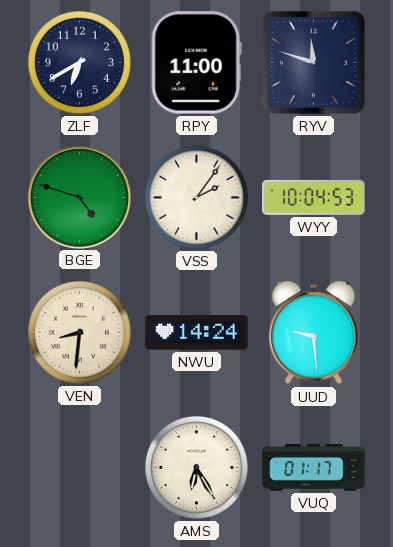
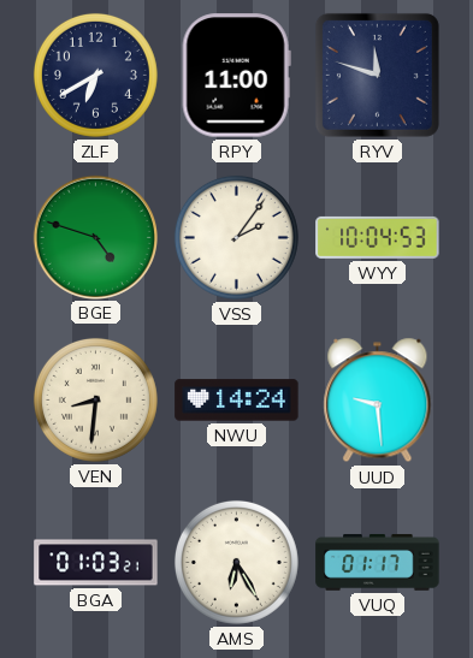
BGA: none -> 01:03
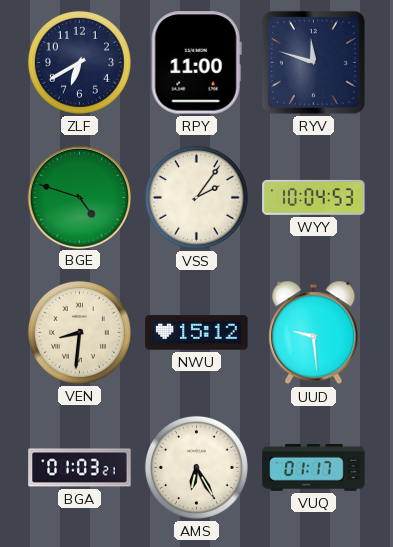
NWU: 14:24 -> 15:12
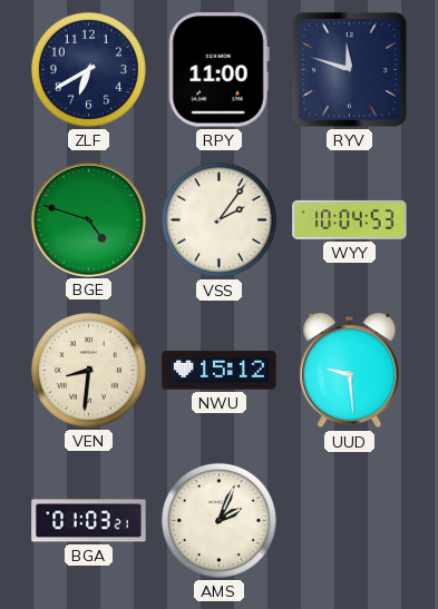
AMS: 6:25 -> 2:04
VUQ: 01:17 -> none
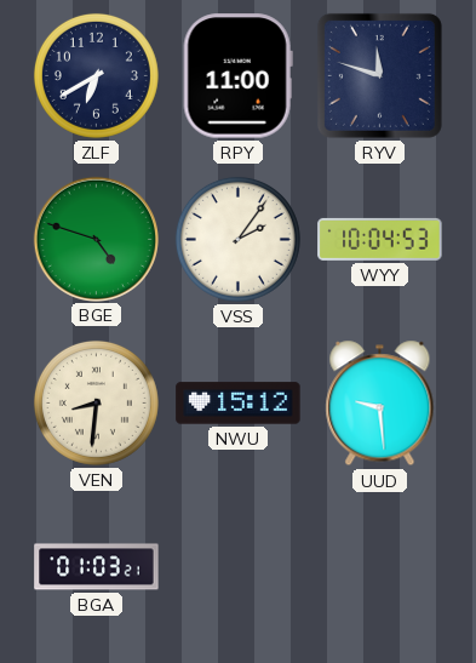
AMS: 2:04 -> none
